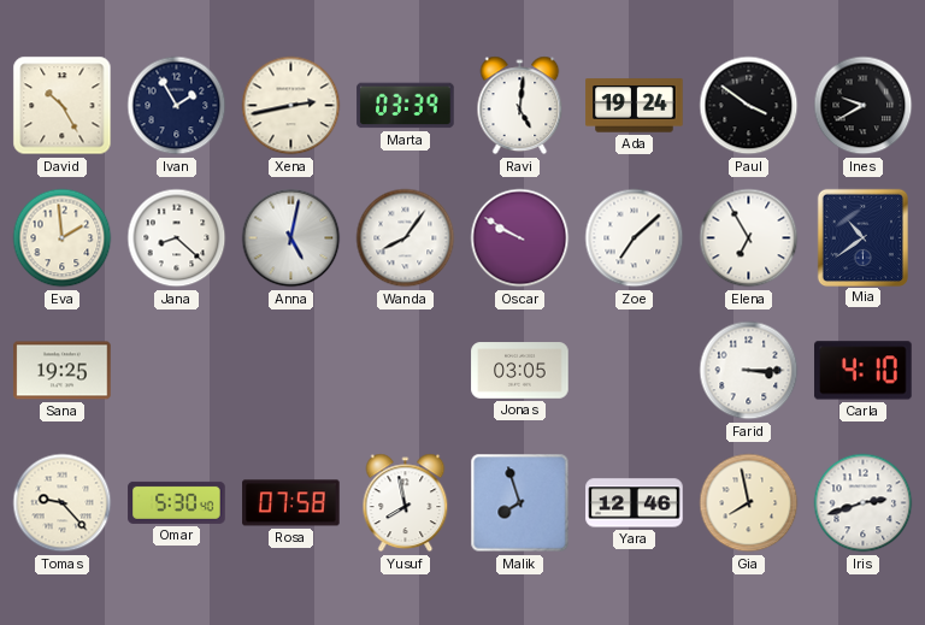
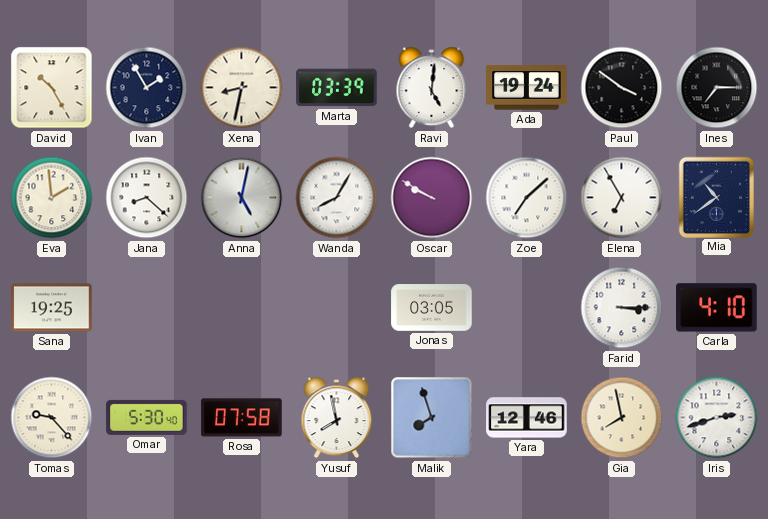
Xena: 2:43 -> 8:32
Ines: 9:40 -> 7:15
Wanda: 8:06 -> 8:05
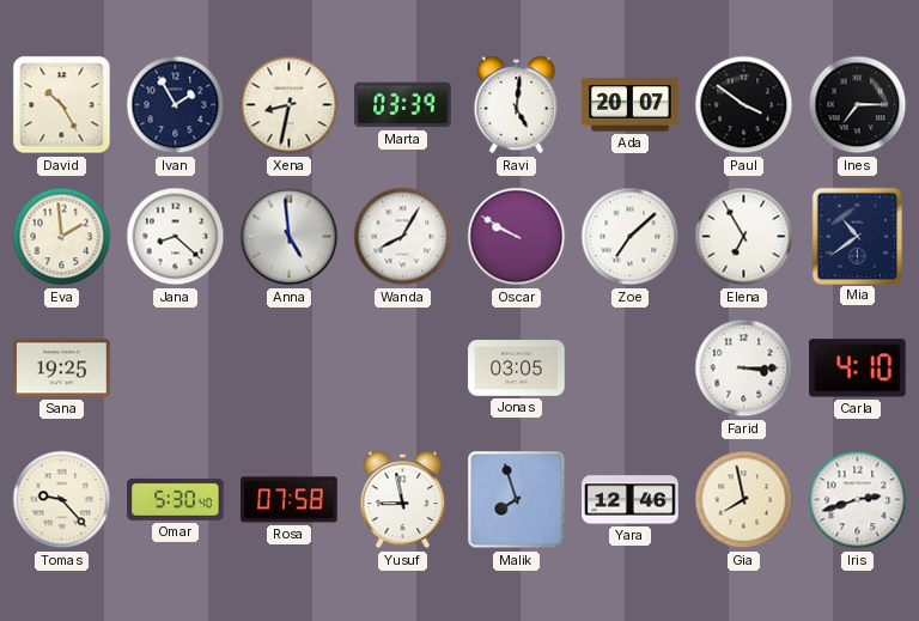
Ada: 19:24 -> 20:07
Anna: 5:02 -> 4:59
Yusuf: 7:58 -> 8:58
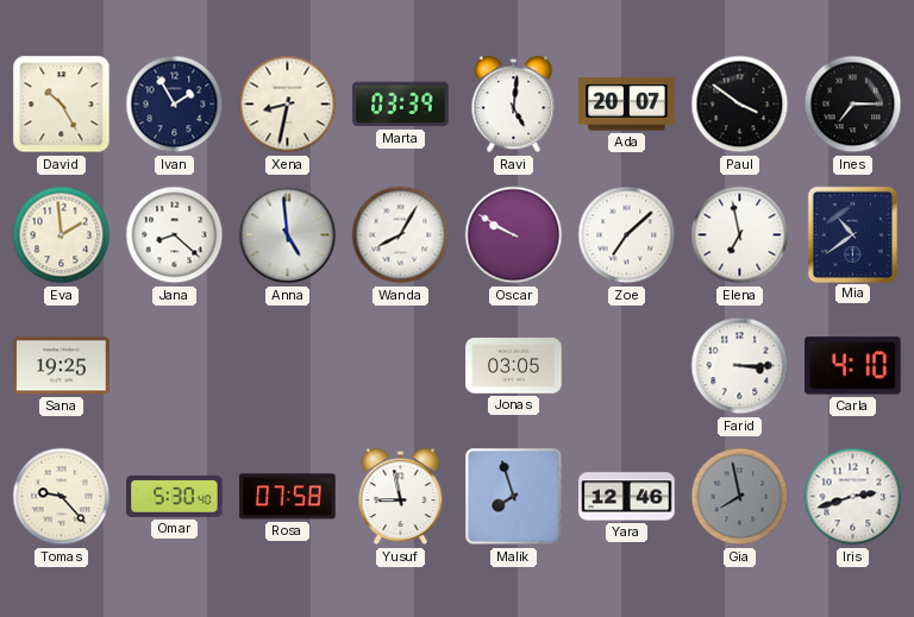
Elena: 6:55 -> 6:58
Gia dial: cream -> grey
